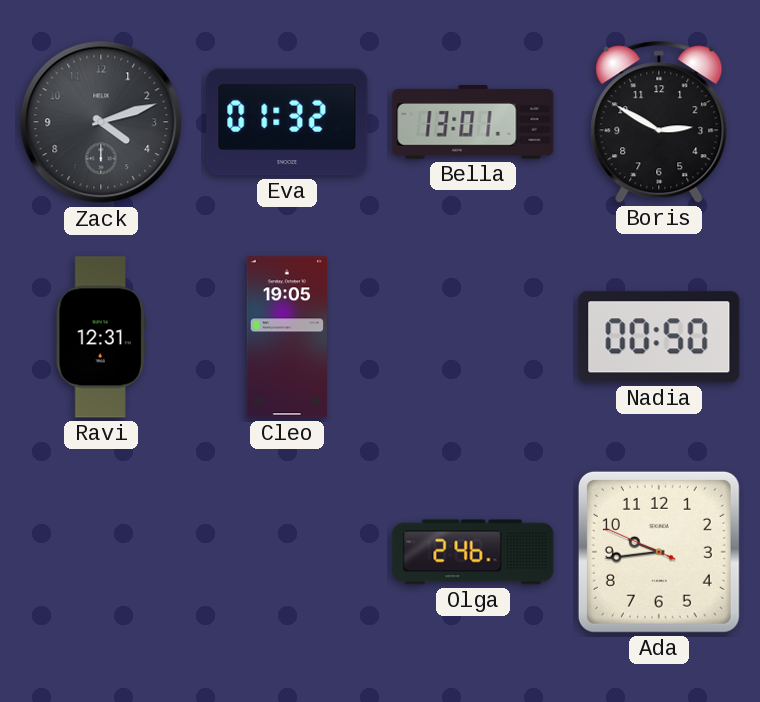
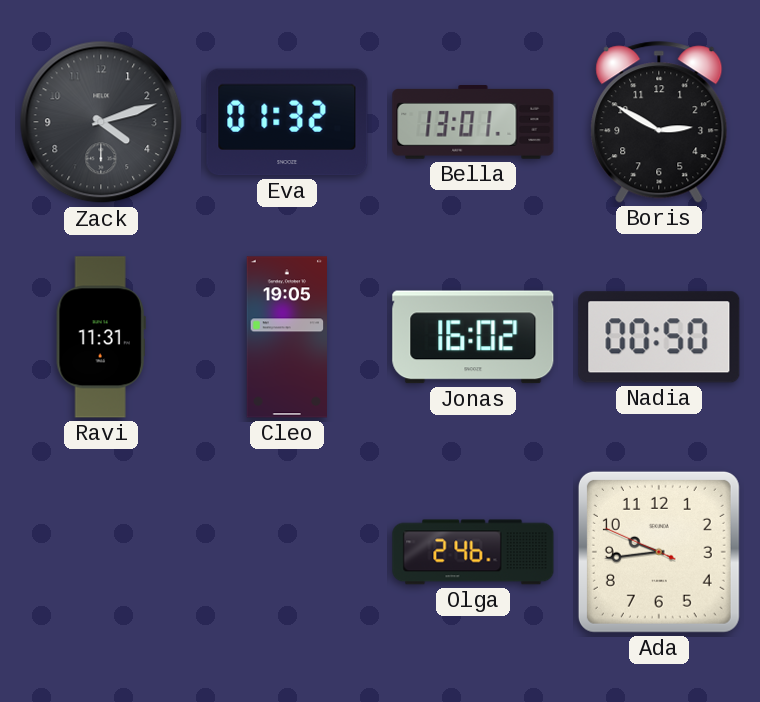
Ravi: 12:31 -> 11:31
Jonas: none -> 16:02
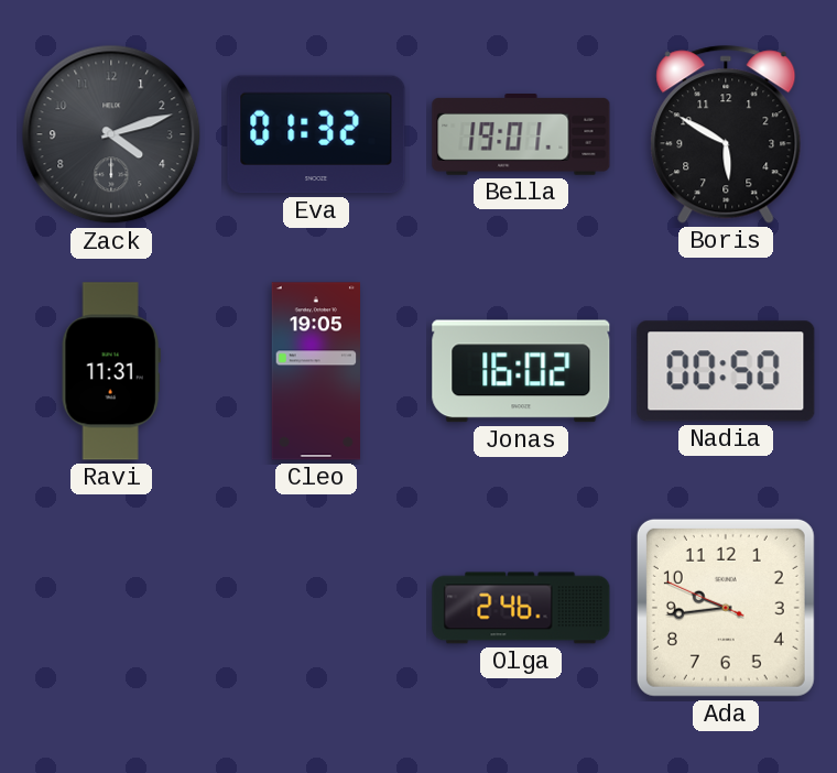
Bella: 13:01 -> 19:01
Boris: 2:50 -> 5:50
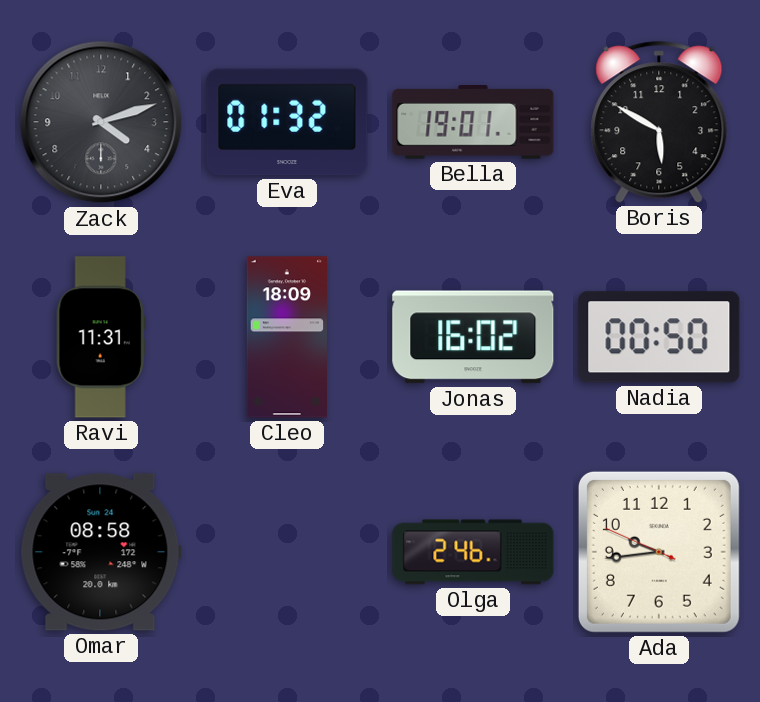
Cleo: 19:05 -> 18:09
Omar: none -> 08:58
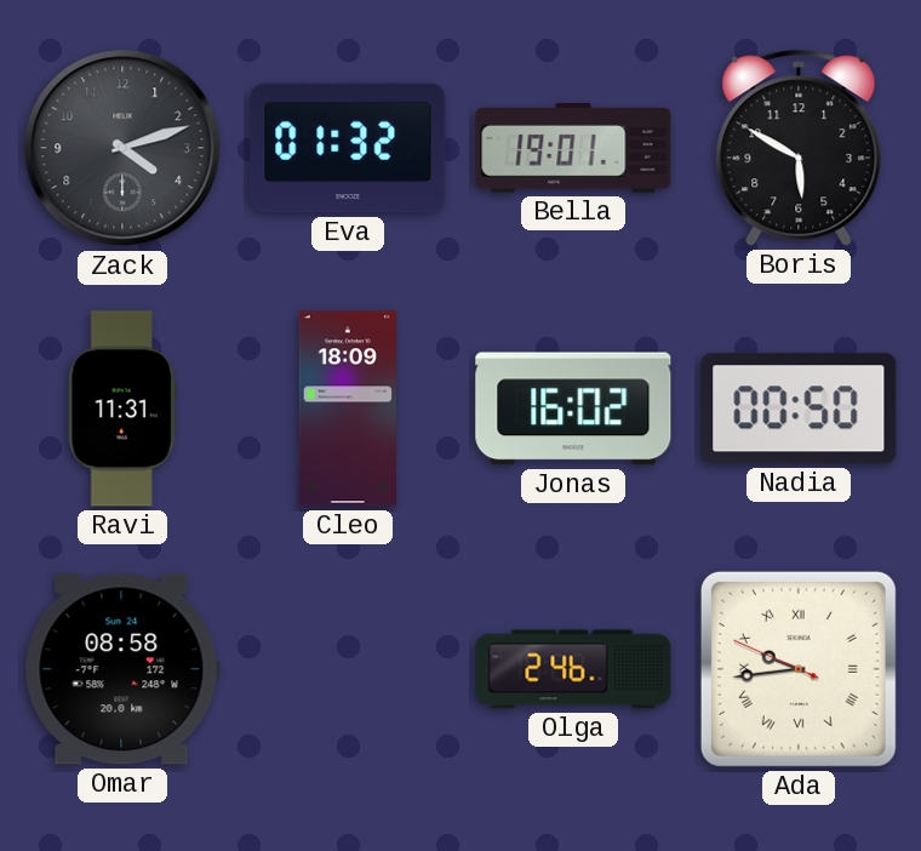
Ada numerals: Arabic -> Roman
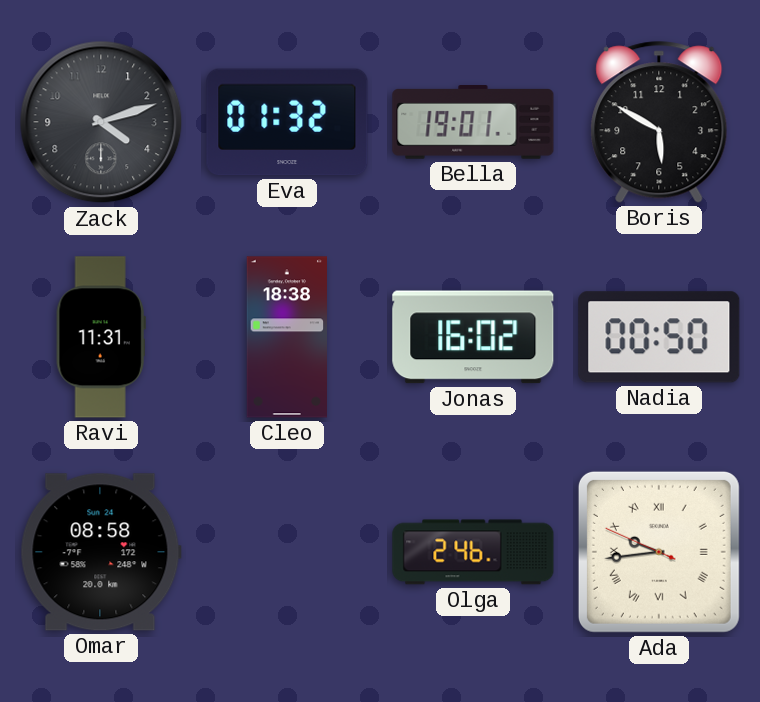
Cleo: 18:09 -> 18:38
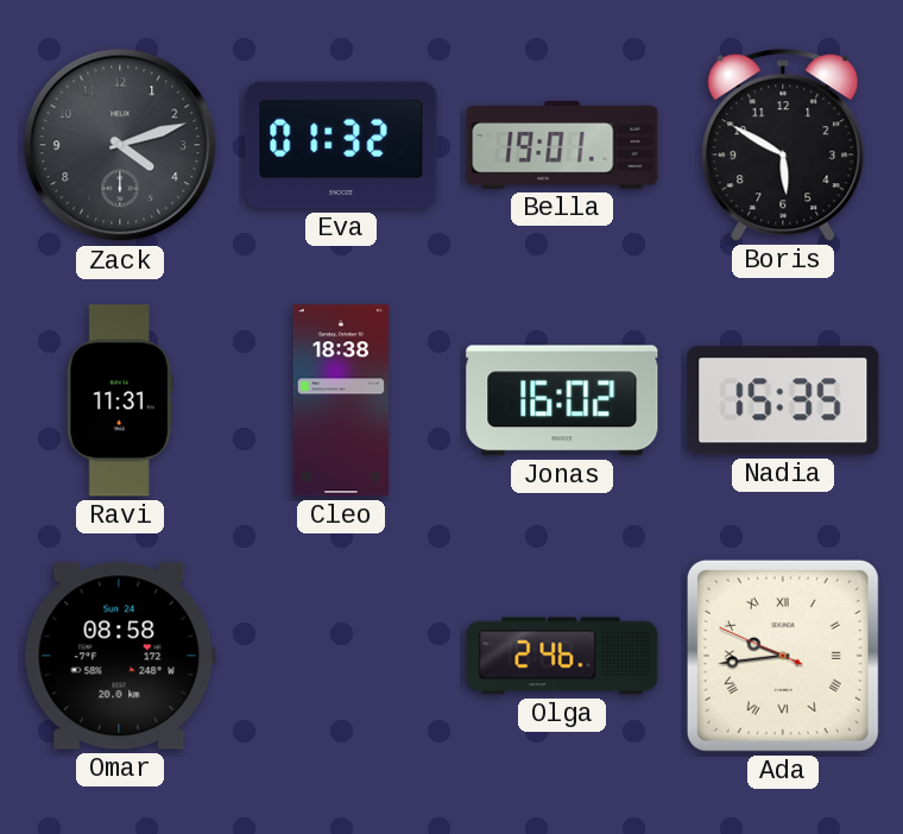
Nadia: 00:50 -> 15:35
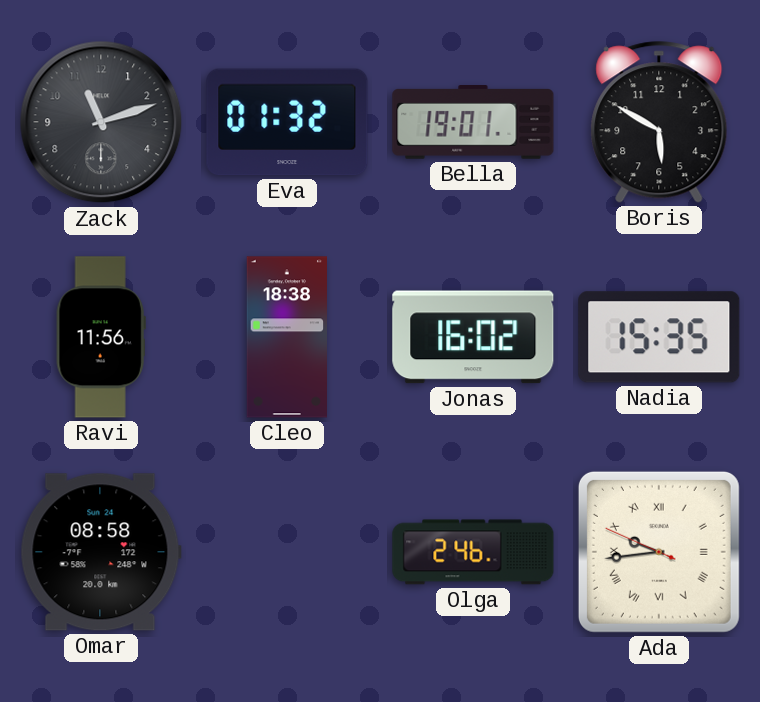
Zack: 4:12 -> 11:12
Ravi: 11:31 -> 11:56
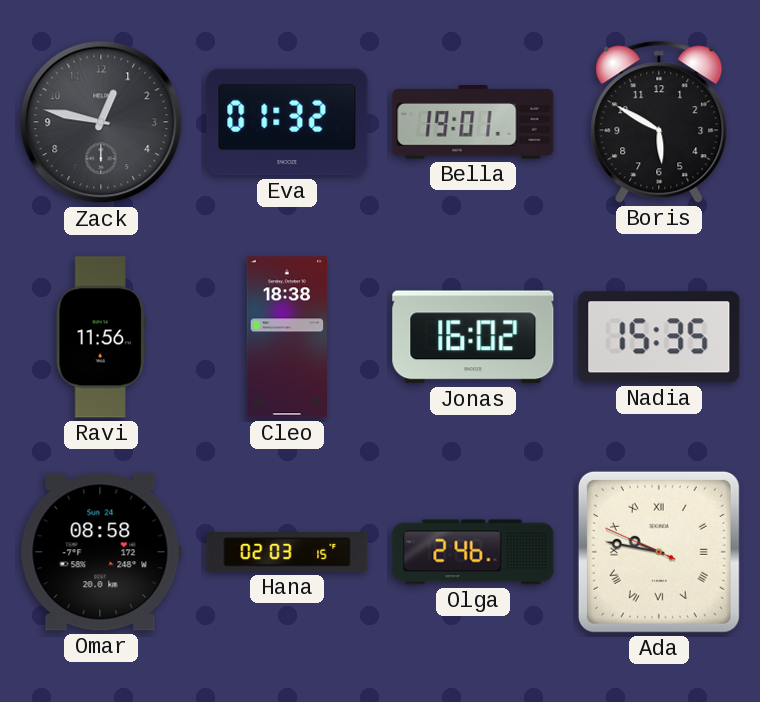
Zack: 11:12 -> 12:47
Hana: none -> 02:03
Ada: 9:43 -> 9:46
